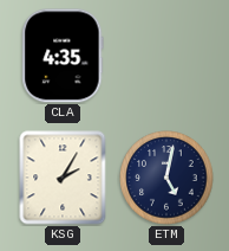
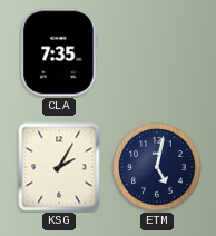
CLA: 4:35 -> 7:35
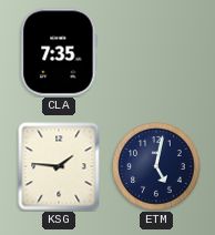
KSG: 2:05 -> 1:46
